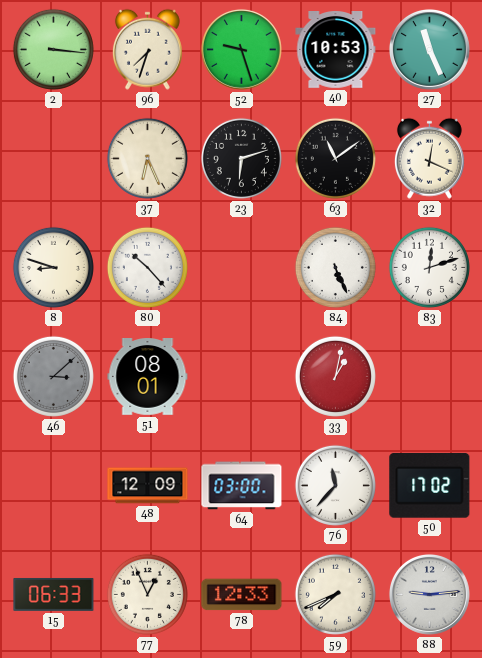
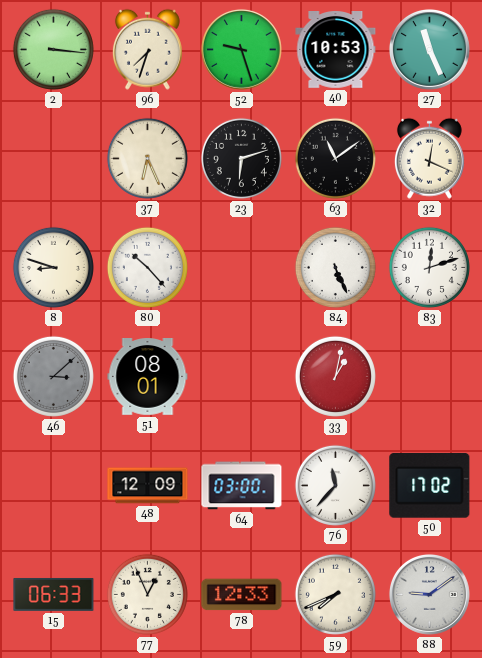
88: 9:14 -> 9:09
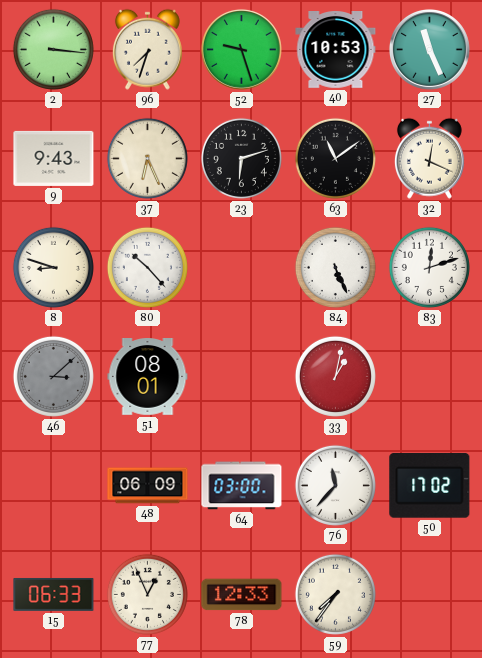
9: none -> 9:43
48: 12:09 -> 06:09
59: 7:41 -> 7:36
88: 9:09 -> none
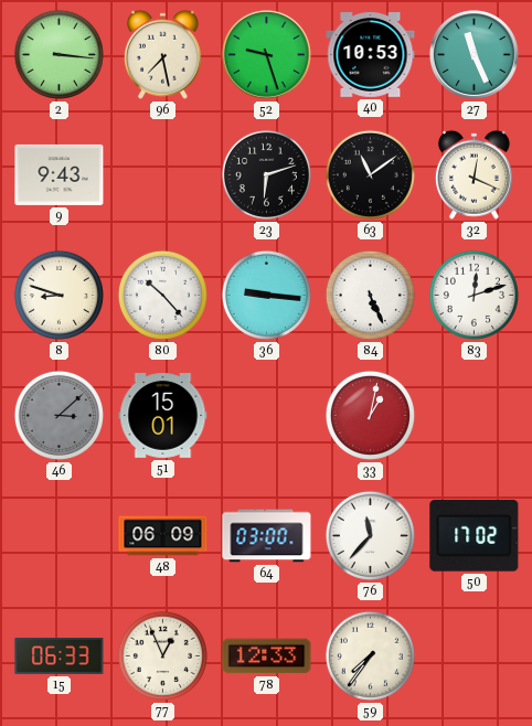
96: 7:33 -> 7:28
37: 6:26 -> none
36: none -> 9:16
51: 08:01 -> 15:01
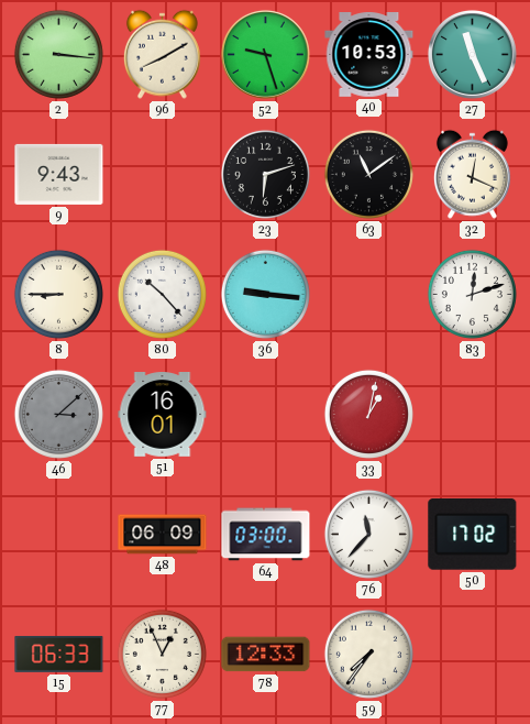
96: 7:28 -> 8:10
8: 8:48 -> 8:45
84: 5:26 -> none
51: 15:01 -> 16:01
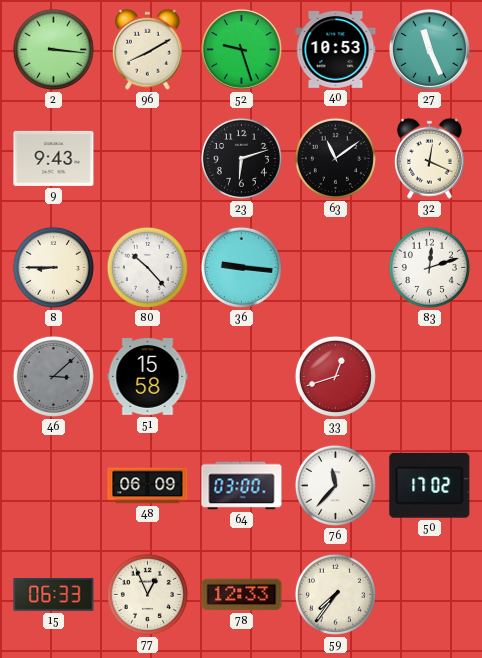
51: 16:01 -> 15:58
33: 1:02 -> 12:42
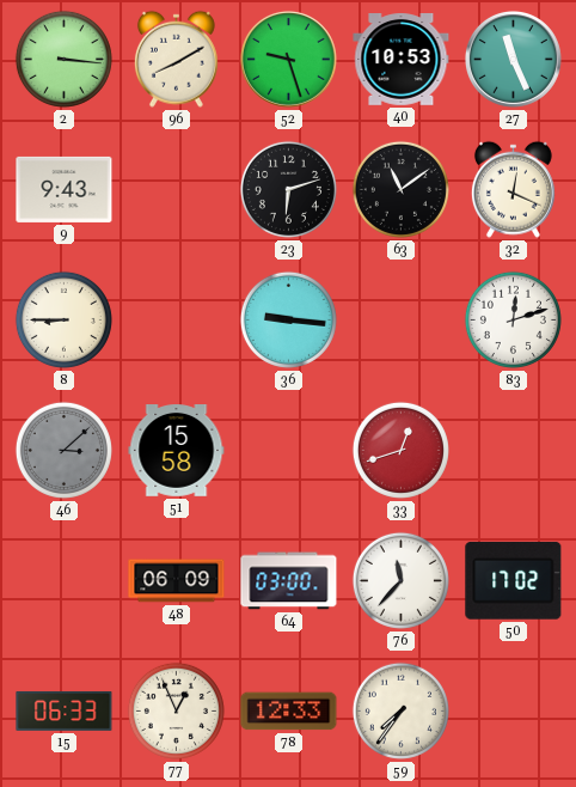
80: 10:23 -> none
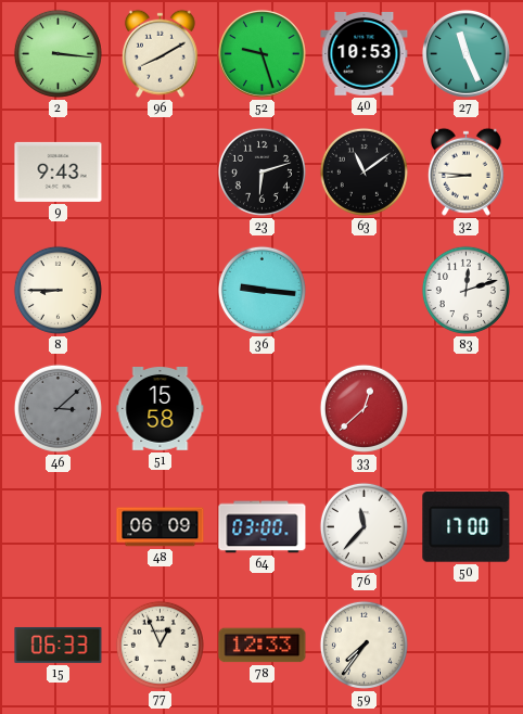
32: 12:19 -> 8:46
33: 12:42 -> 12:38
50: 17:02 -> 17:00
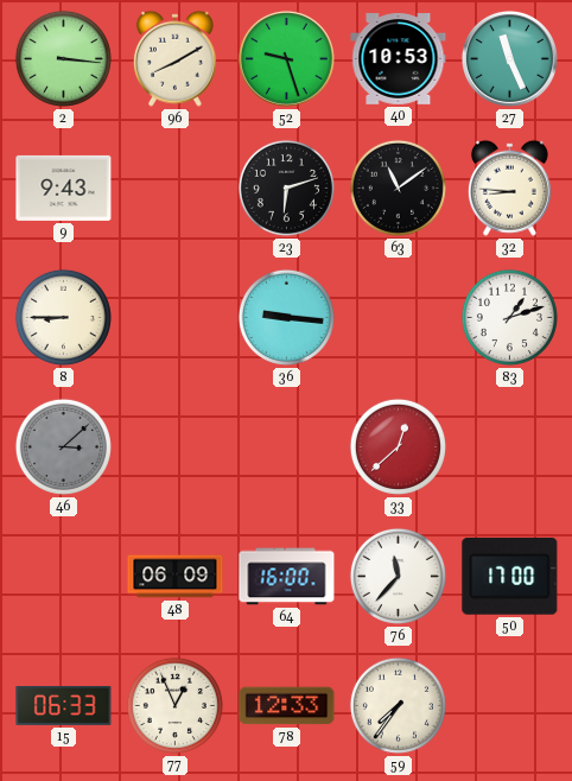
83: 12:12 -> 1:12
51: 15:58 -> none
64: 03:00 -> 16:00
